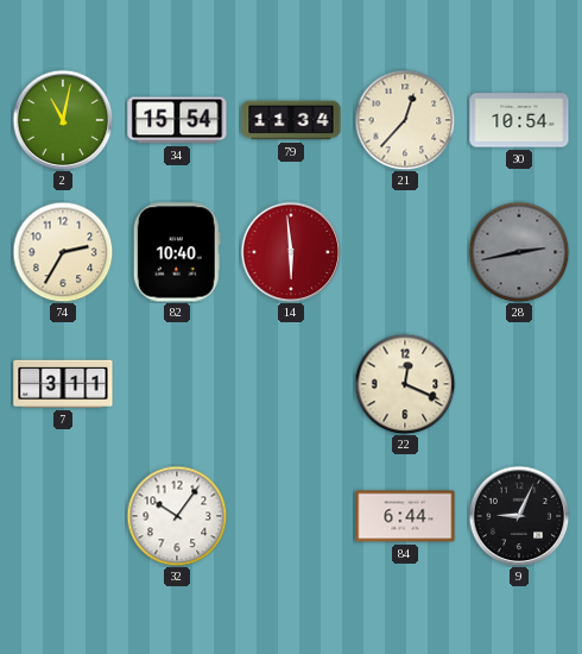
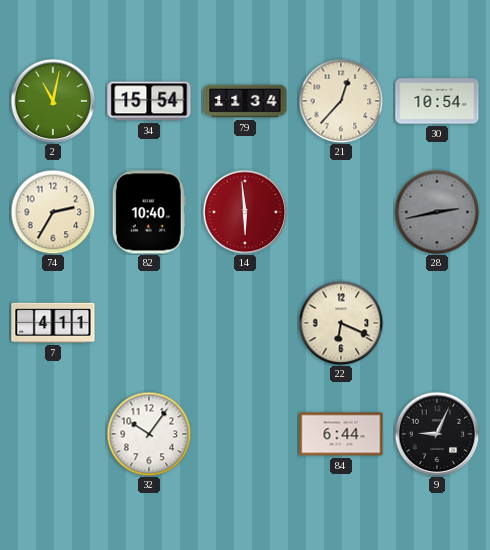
7: 3:11 -> 4:11
22: 12:19 -> 6:19
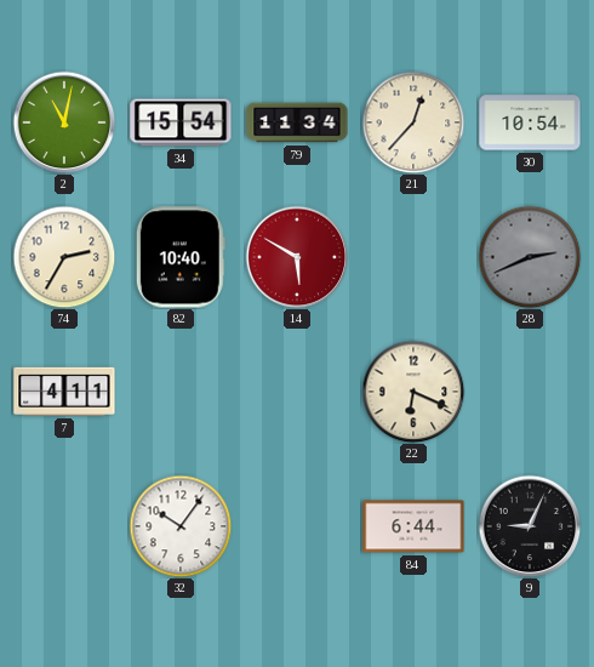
14: 5:59 -> 5:50
28: 2:43 -> 2:41
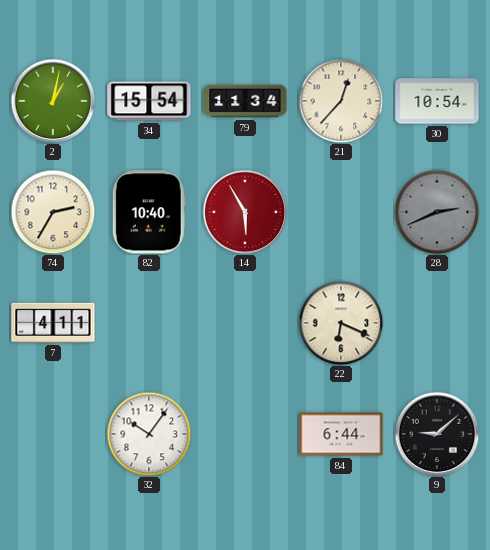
2: 11:02 -> 1:02
14: 5:50 -> 5:55
9: 9:04 -> 9:08
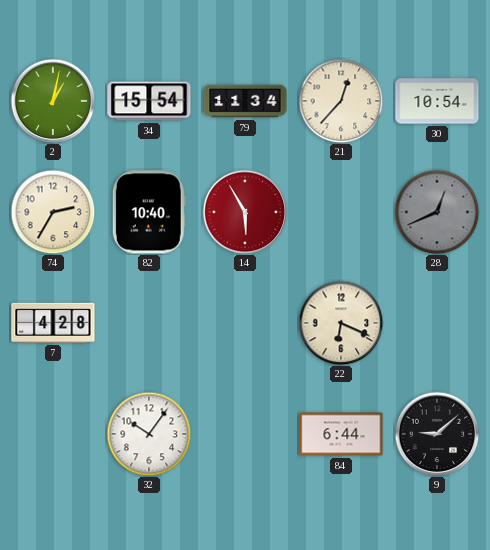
28: 2:41 -> 12:41
7: 4:11 -> 4:28
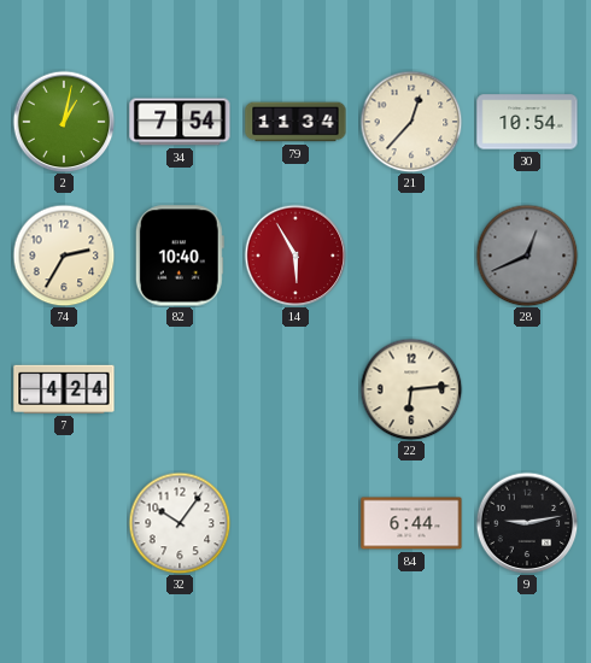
34: 15:54 -> 7:54
7: 4:28 -> 4:24
22: 6:19 -> 6:14
9: 9:08 -> 9:13
